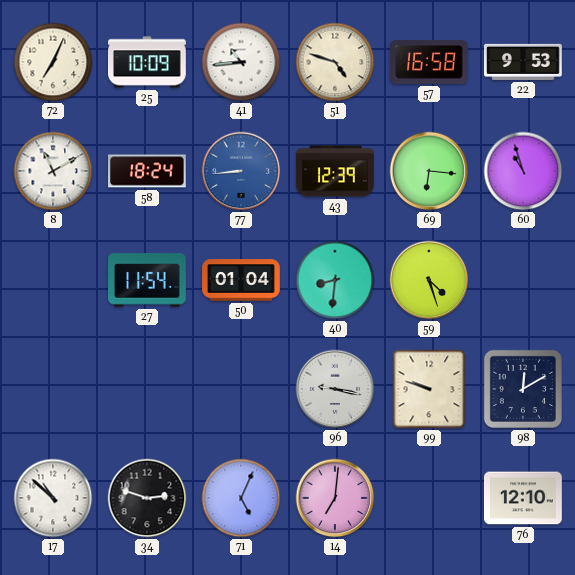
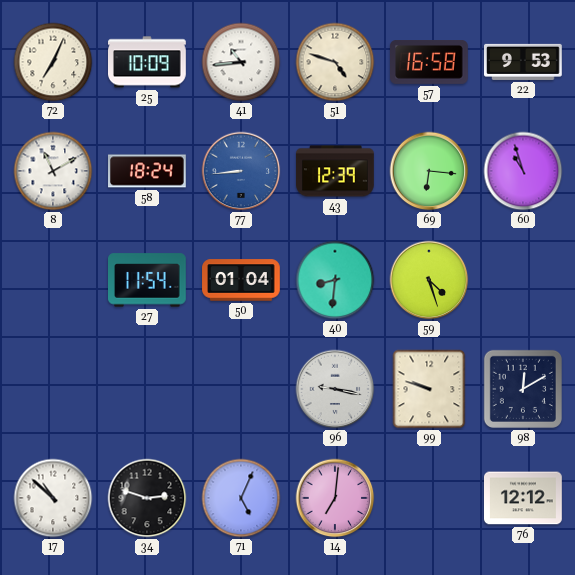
76: 12:10 -> 12:12
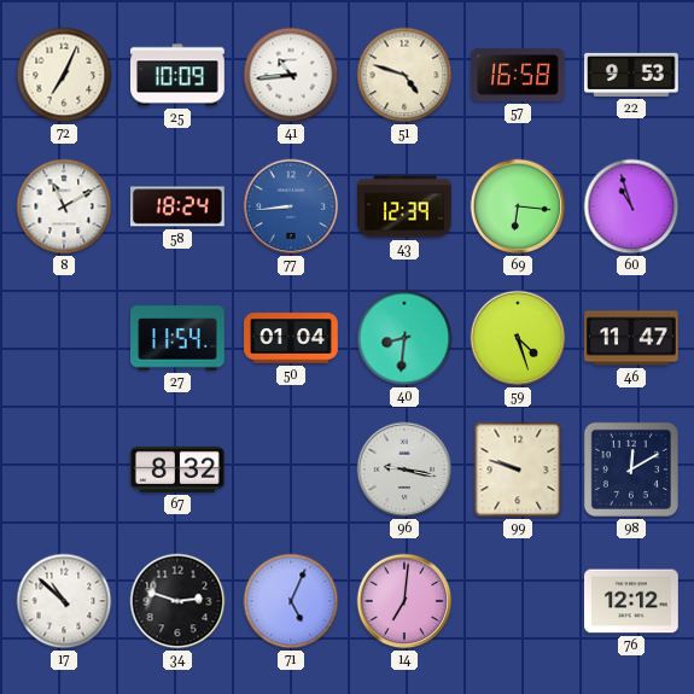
46: none -> 11:47
67: none -> 8:32
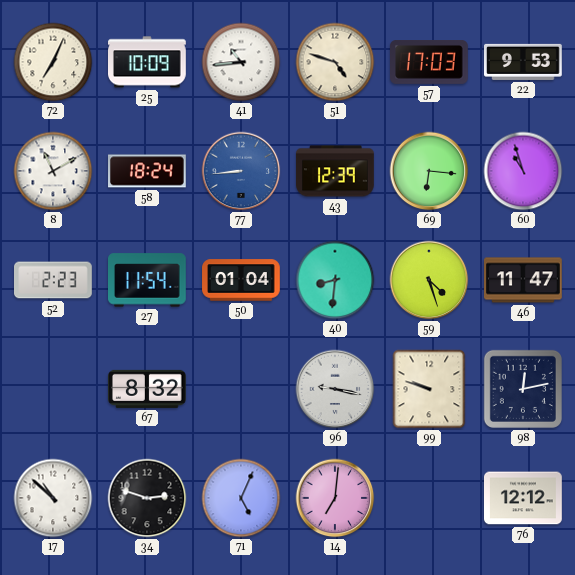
57: 16:58 -> 17:03
52: none -> 2:23
98: 12:10 -> 12:13
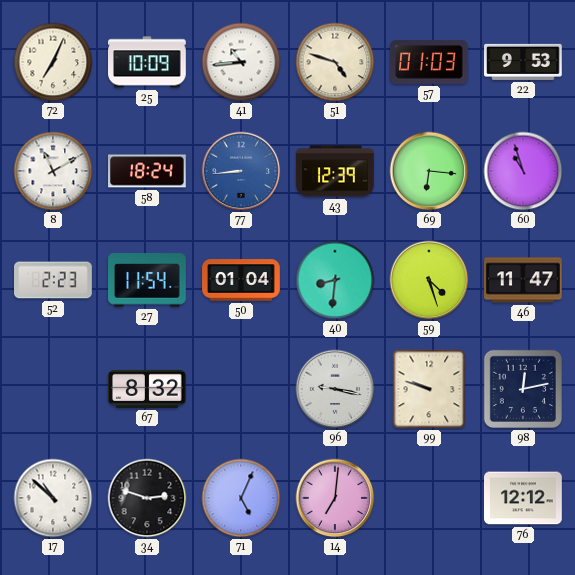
57: 17:03 -> 01:03
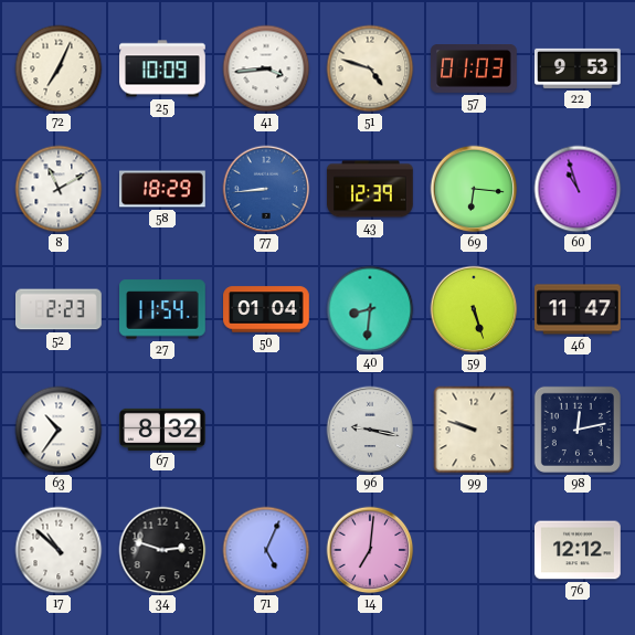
41: 10:44 -> 3:44
58: 18:24 -> 18:29
59: 4:27 -> 5:27
63: none -> 10:36
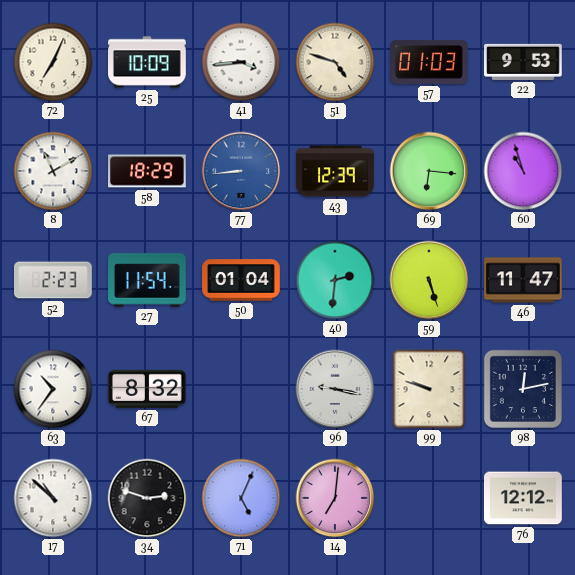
40: 8:31 -> 2:31
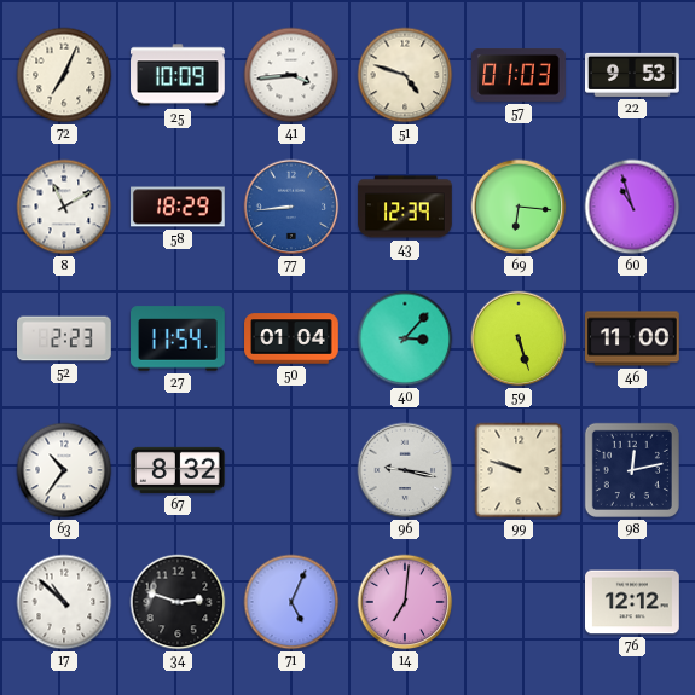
40: 2:31 -> 3:07
46: 11:47 -> 11:00
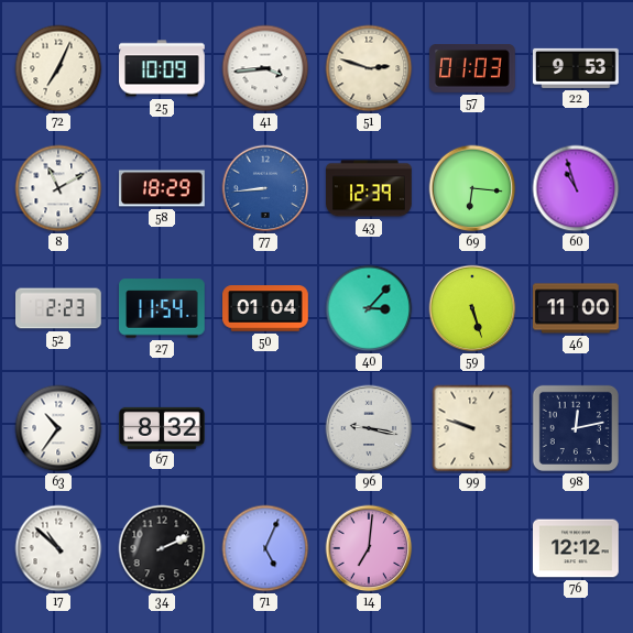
51: 4:48 -> 2:48
34: 2:48 -> 2:11
